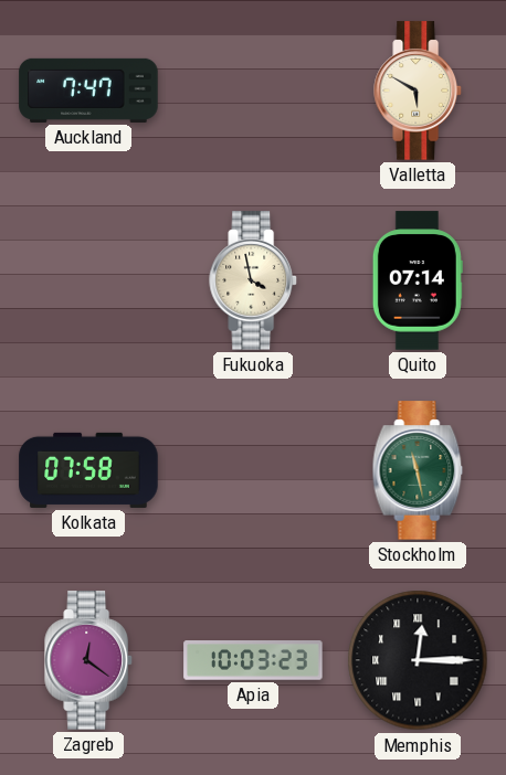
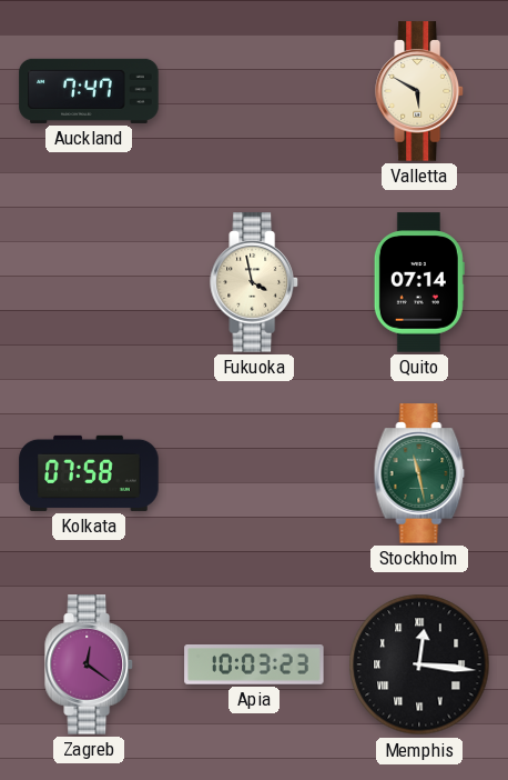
Memphis: 12:15 -> 12:16
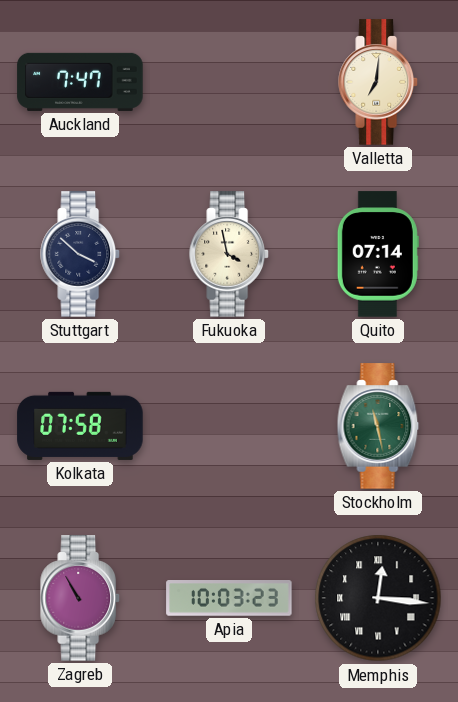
Valletta: 5:50 -> 7:01
Stuttgart: none -> 3:52
Zagreb: 12:21 -> 10:55
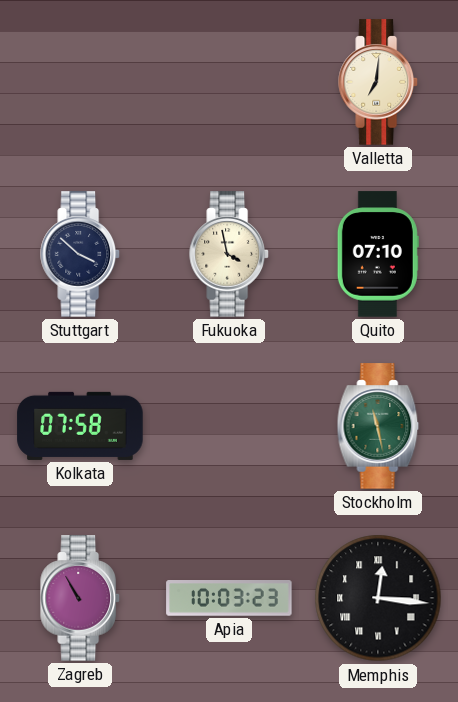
Auckland: 7:47 -> none
Quito: 07:14 -> 07:10
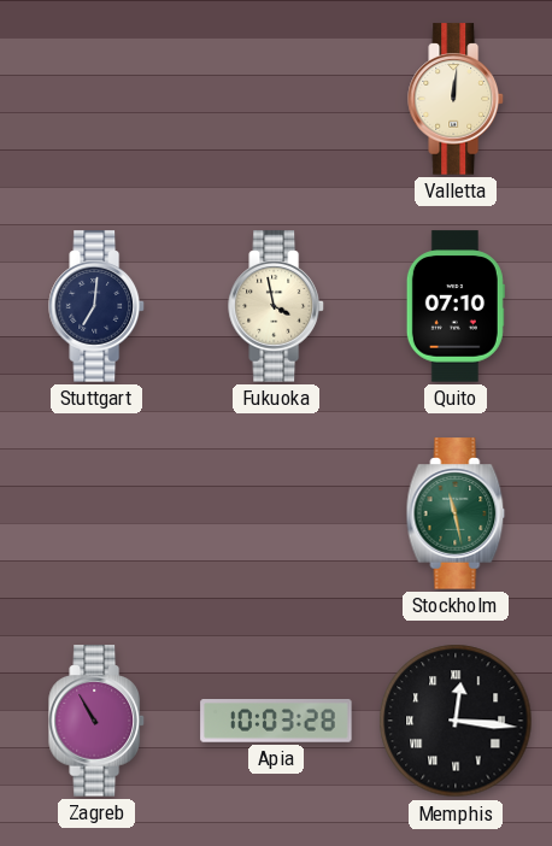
Valletta: 7:01 -> 12:01
Stuttgart: 3:52 -> 7:01
Kolkata: 07:58 -> none
Apia: 10:03:23 -> 10:03:28
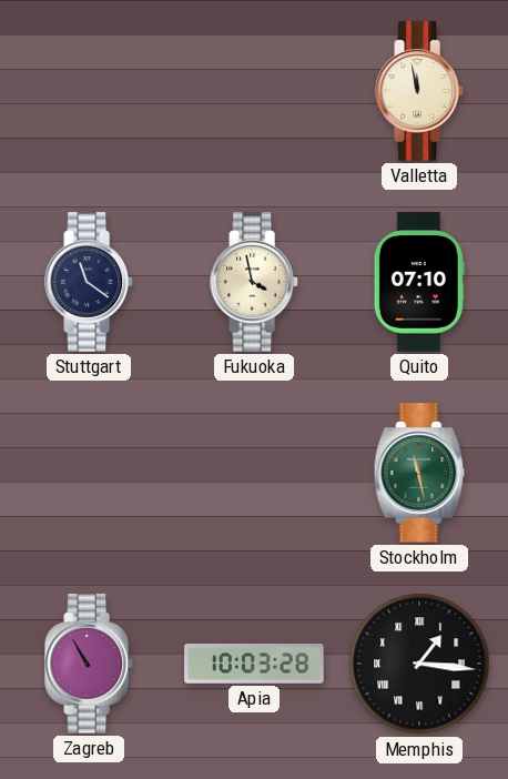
Valletta: 12:01 -> 11:58
Stuttgart: 7:01 -> 11:21
Memphis: 12:16 -> 1:16
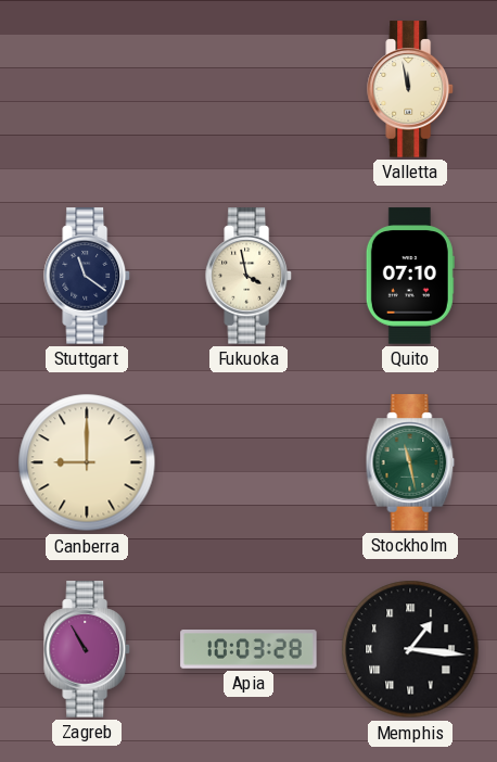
Canberra: none -> 9:00
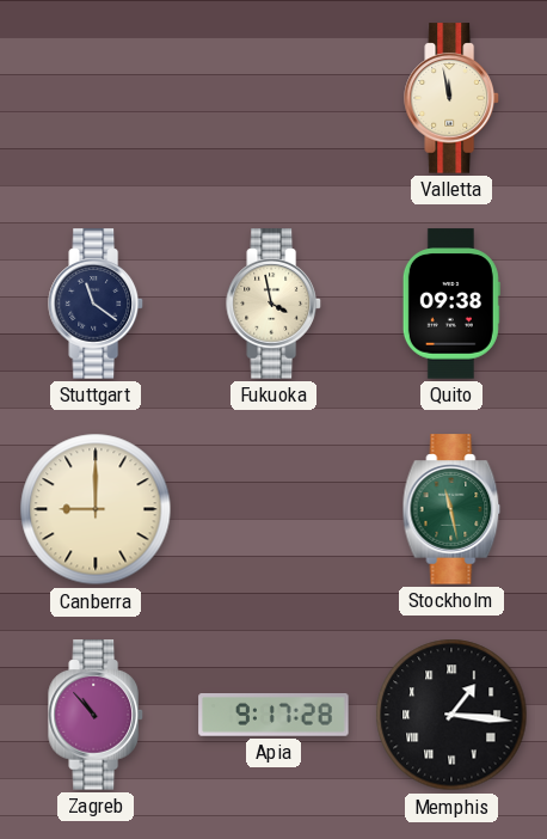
Quito: 07:10 -> 09:38
Zagreb: 10:55 -> 10:53
Apia: 10:03 -> 9:17
